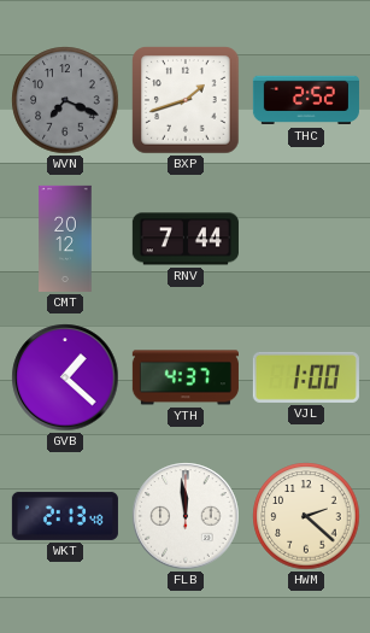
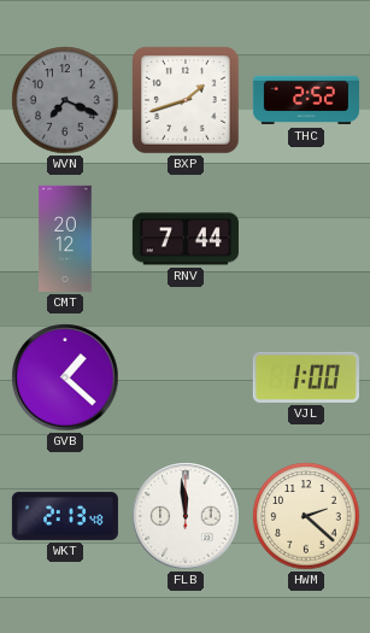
YTH: 4:37 -> none
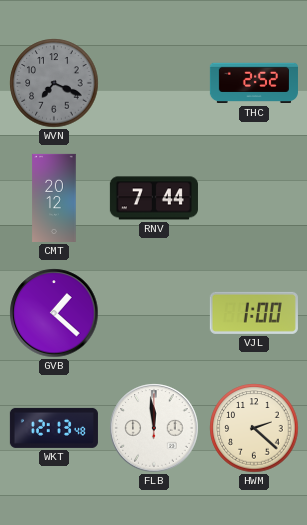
BXP: 1:42 -> none
WKT: 2:13 -> 12:13
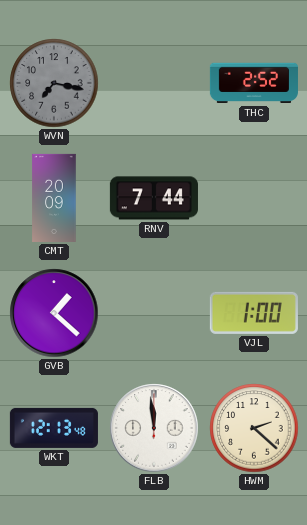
WVN: 7:19 -> 7:17
CMT: 20:12 -> 20:09
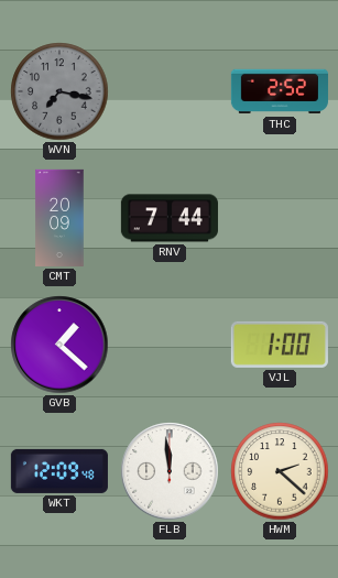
WKT: 12:13 -> 12:09
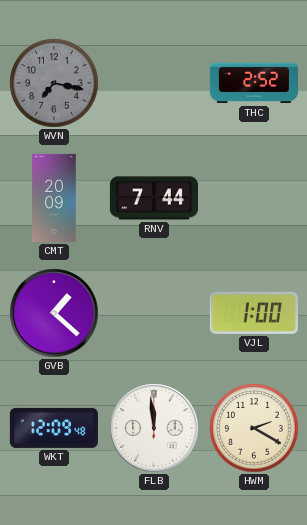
HWM: 2:22 -> 2:20
